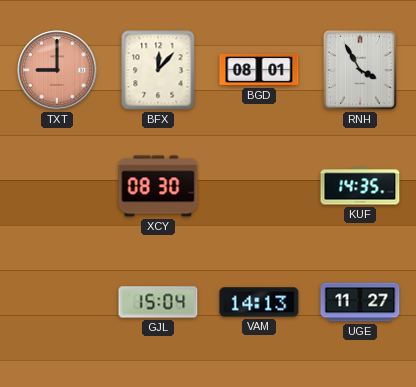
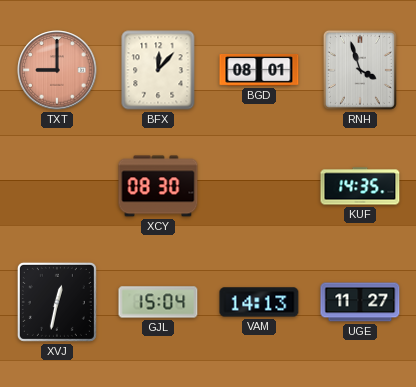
RNH: 3:55 -> 3:57
XVJ: none -> 12:32
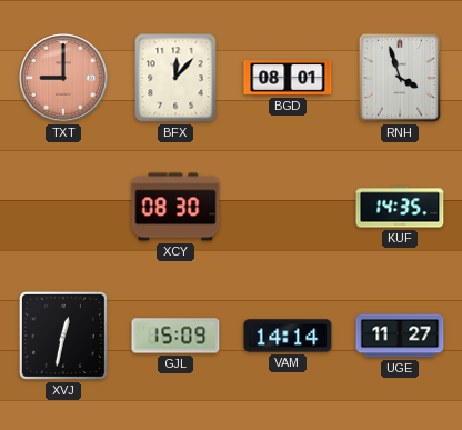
GJL: 15:04 -> 15:09
VAM: 14:13 -> 14:14
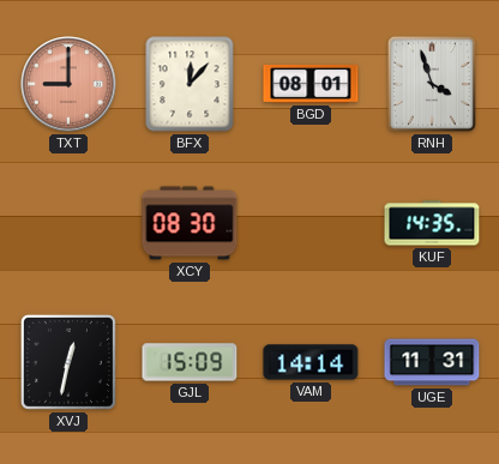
UGE: 11:27 -> 11:31
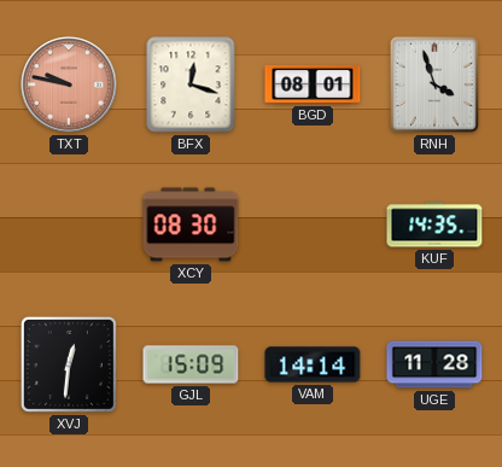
TXT: 9:00 -> 9:47
BFX: 12:07 -> 12:18
XVJ: 12:32 -> 12:31
UGE: 11:31 -> 11:28
